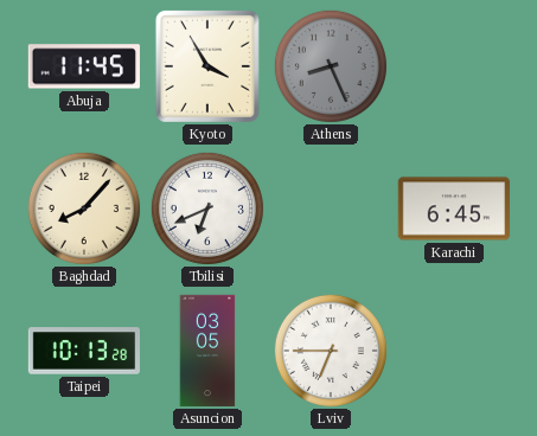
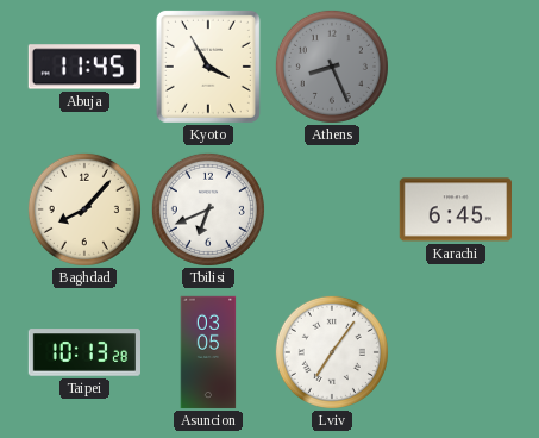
Lviv: 6:45 -> 7:06
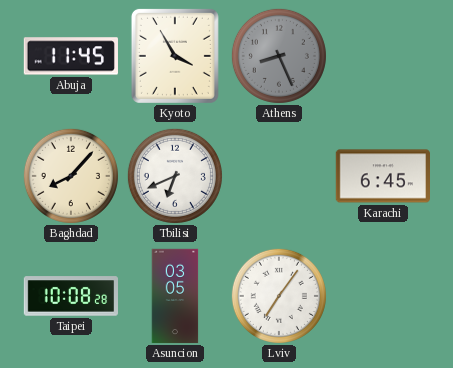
Taipei: 10:13 -> 10:08
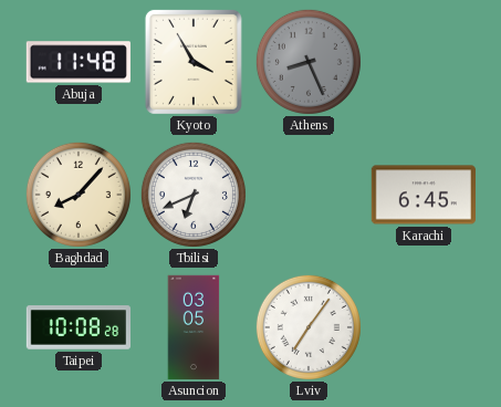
Abuja: 11:45 -> 11:48
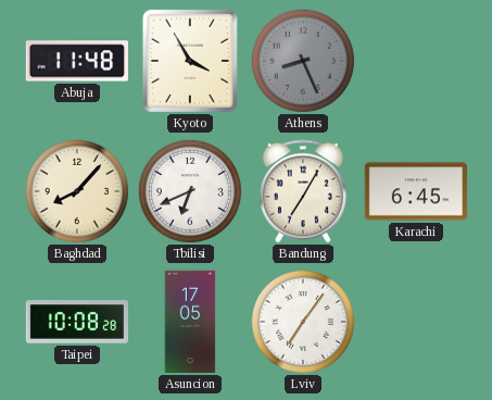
Bandung: none -> 7:05
Asuncion: 03:05 -> 17:05
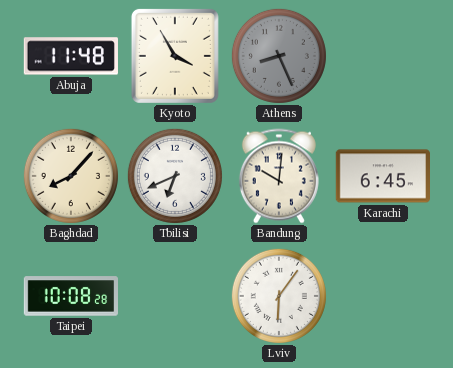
Bandung: 7:05 -> 10:01
Asuncion: 17:05 -> none
Lviv: 7:06 -> 6:06
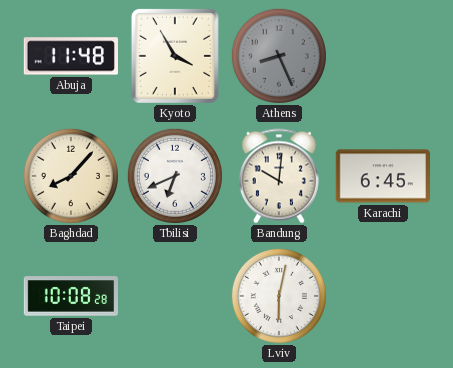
Lviv: 6:06 -> 6:02
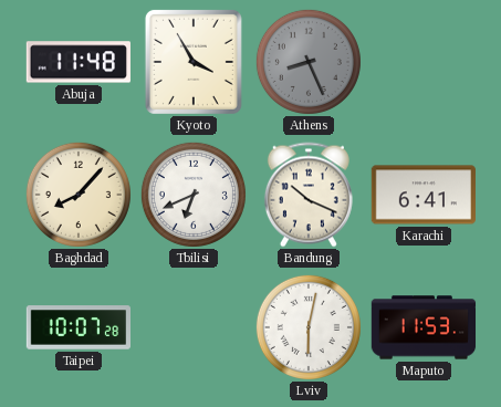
Bandung: 10:01 -> 10:19
Karachi: 6:45 -> 6:41
Taipei: 10:08 -> 10:07
Maputo: none -> 11:53
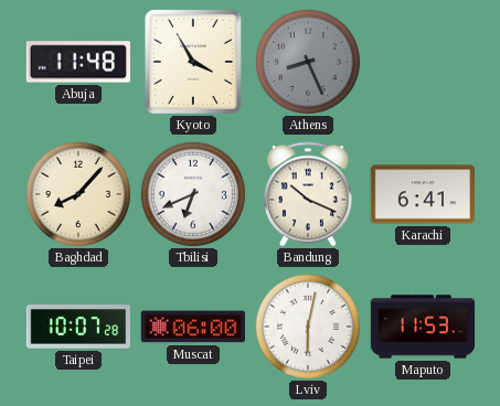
Muscat: none -> 06:00
